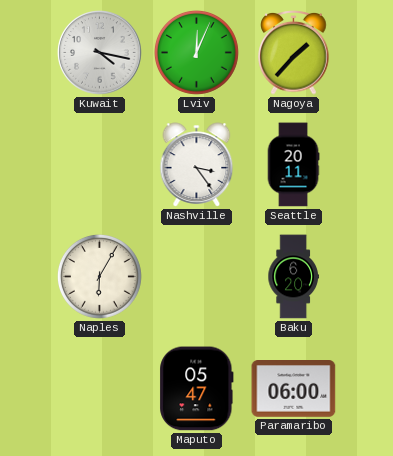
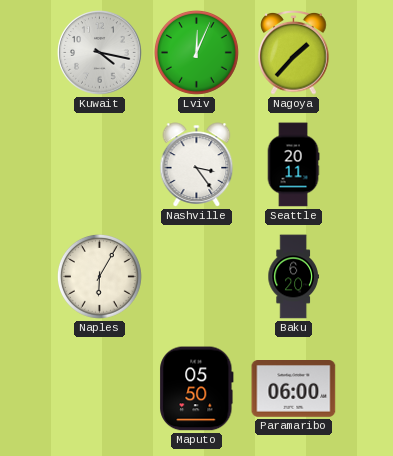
Maputo: 05:47 -> 05:50
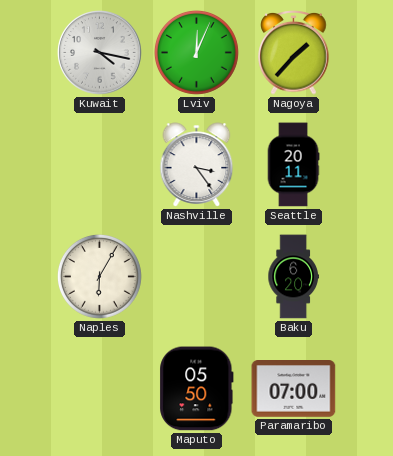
Paramaribo: 06:00 -> 07:00
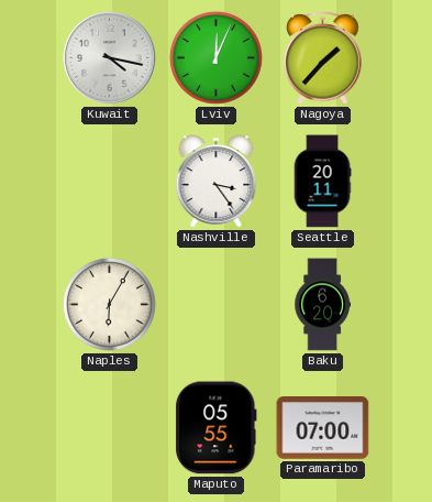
Maputo: 05:50 -> 05:55
